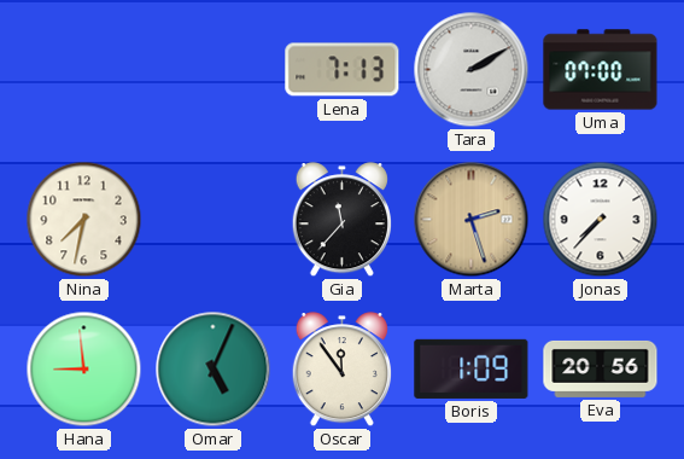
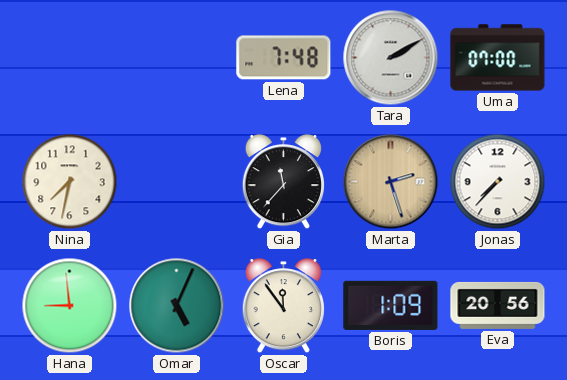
Lena: 7:13 -> 7:48
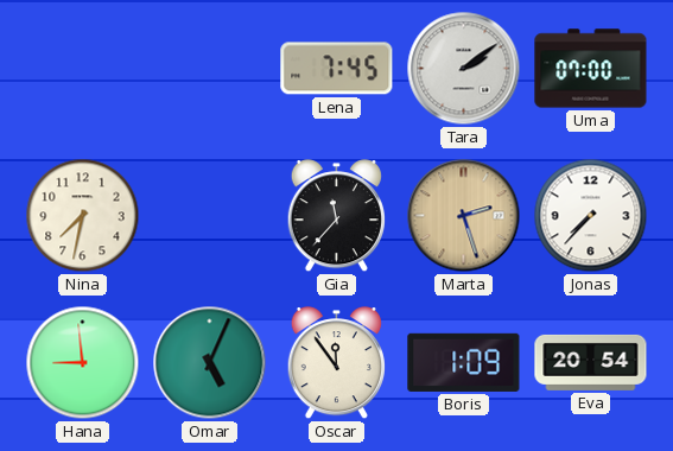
Lena: 7:48 -> 7:45
Tara: 2:10 -> 2:09
Eva: 20:56 -> 20:54
